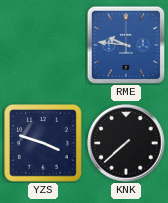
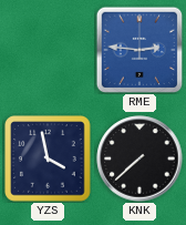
RME: 9:46 -> 2:46
YZS: 3:48 -> 3:58
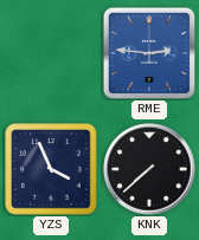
YZS: 3:58 -> 3:56
